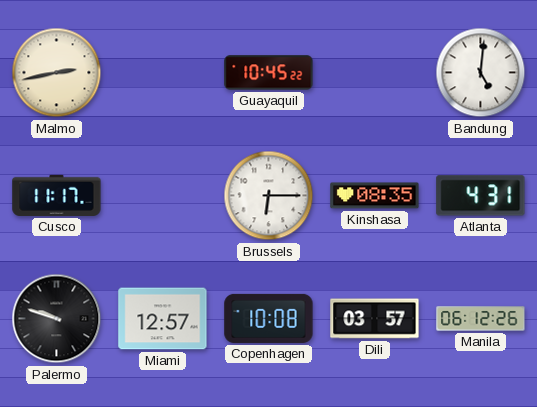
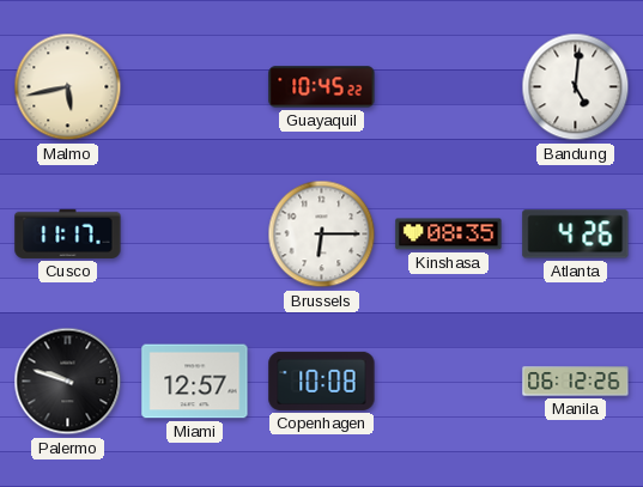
Malmo: 2:43 -> 5:43
Atlanta: 4:31 -> 4:26
Dili: 03:57 -> none
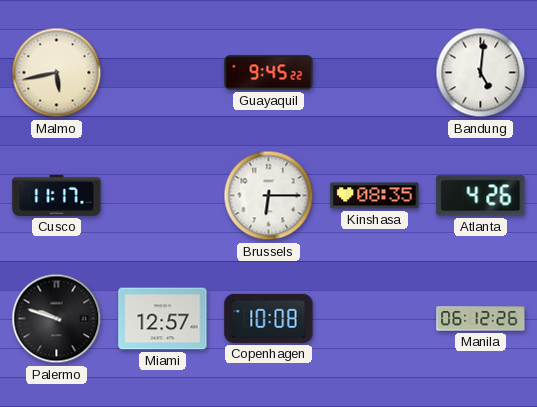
Guayaquil: 10:45 -> 9:45
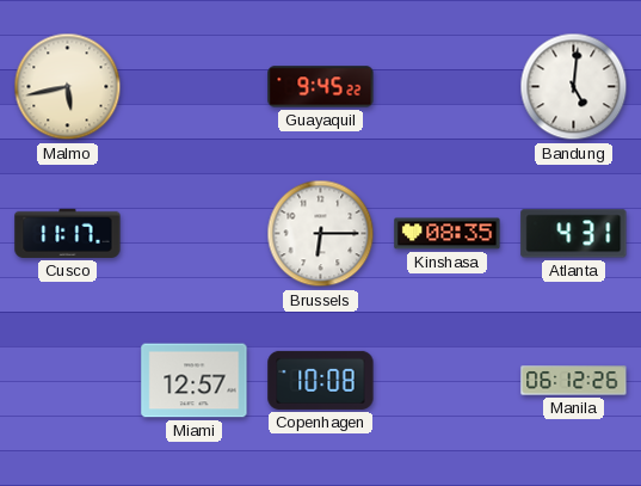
Atlanta: 4:26 -> 4:31
Palermo: 9:48 -> none
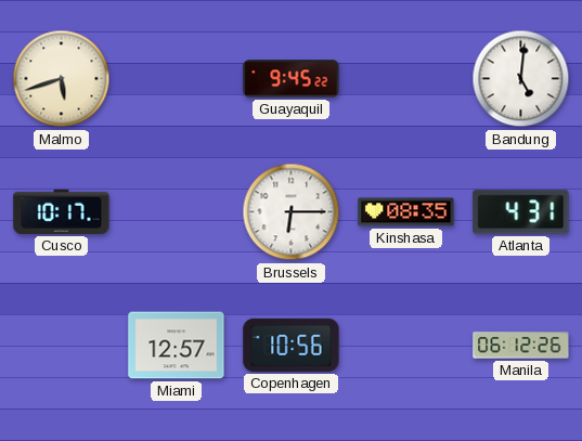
Malmo: 5:43 -> 5:42
Cusco: 11:17 -> 10:17
Copenhagen: 10:08 -> 10:56
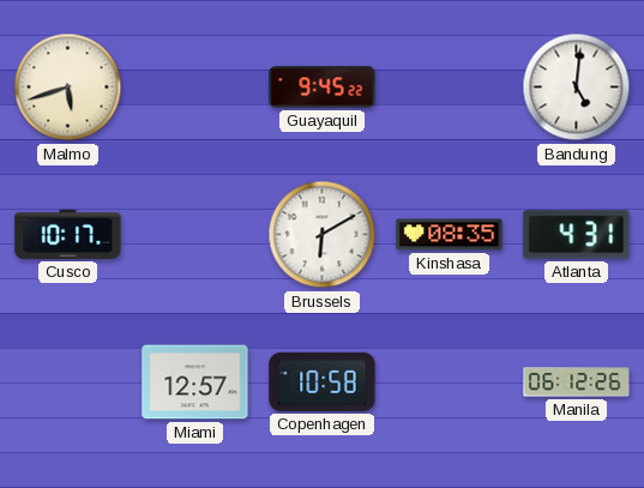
Brussels: 6:15 -> 6:10
Copenhagen: 10:56 -> 10:58
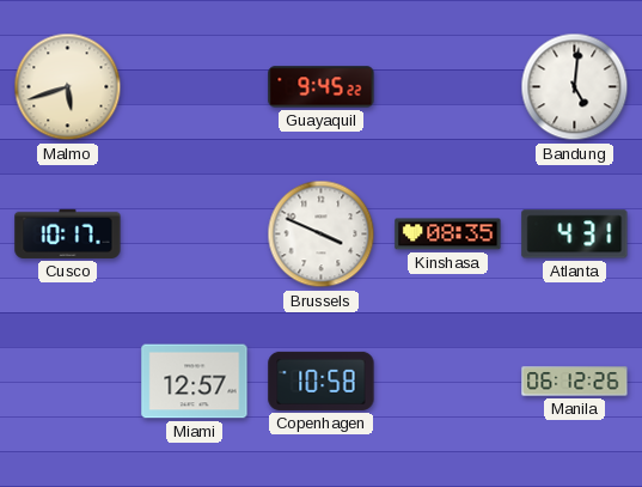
Brussels: 6:10 -> 3:49
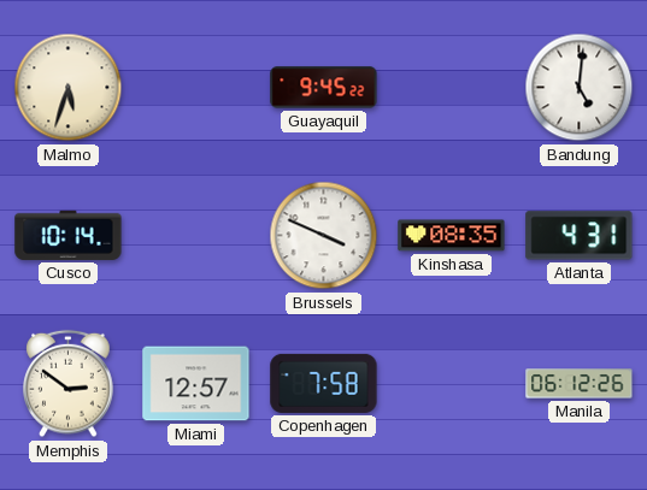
Malmo: 5:42 -> 5:33
Cusco: 10:17 -> 10:14
Memphis: none -> 2:51
Copenhagen: 10:58 -> 7:58
